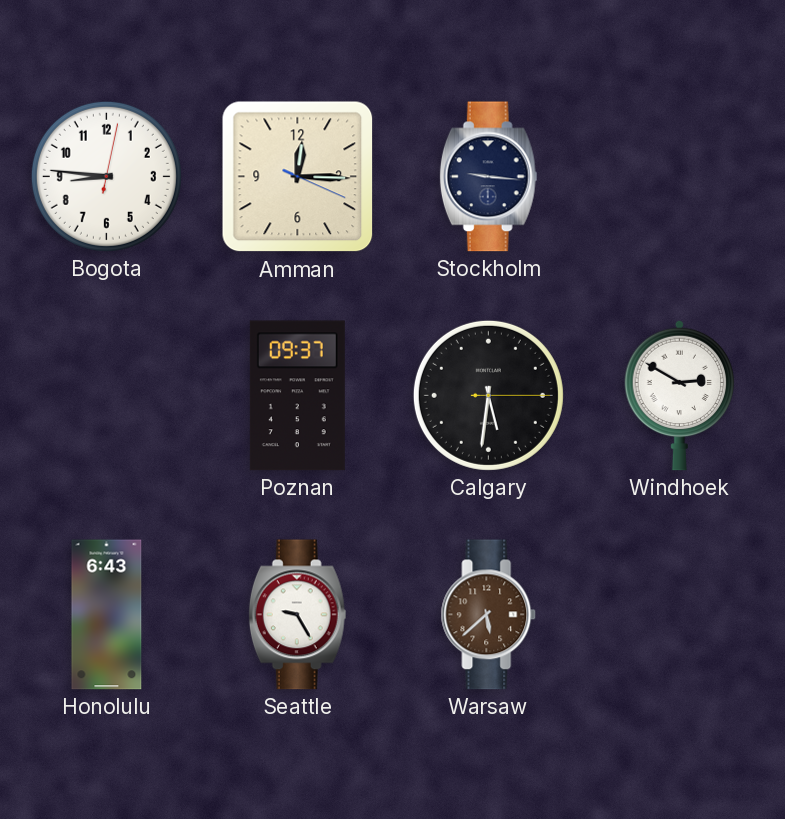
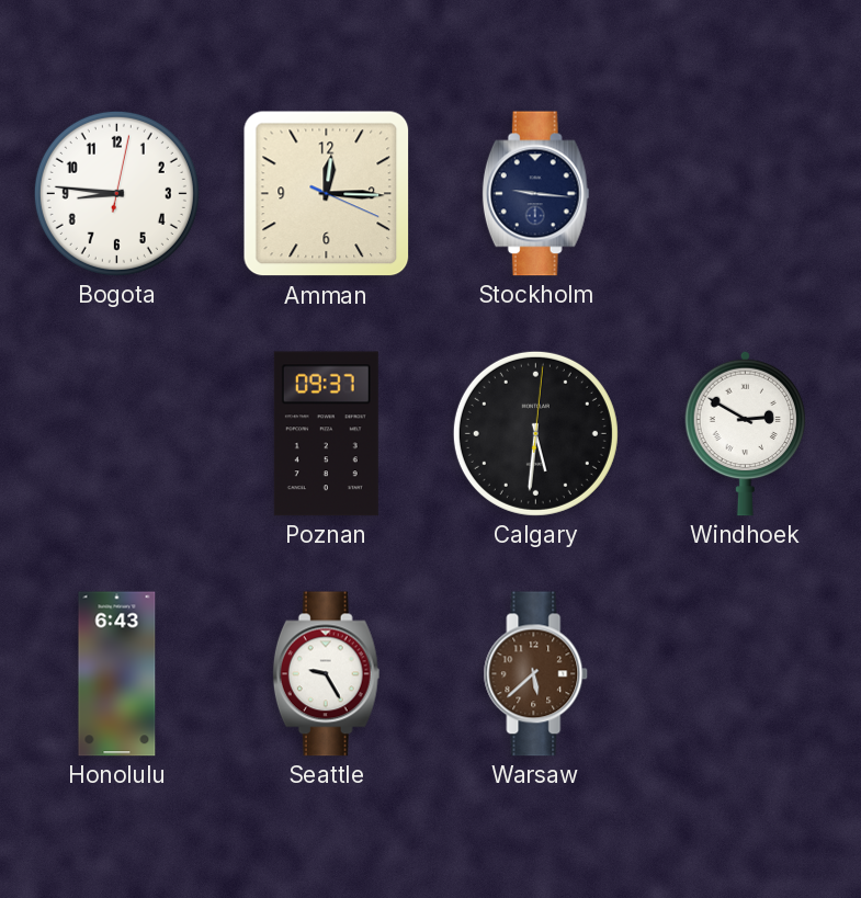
Calgary: 5:31:15 -> 5:31:01
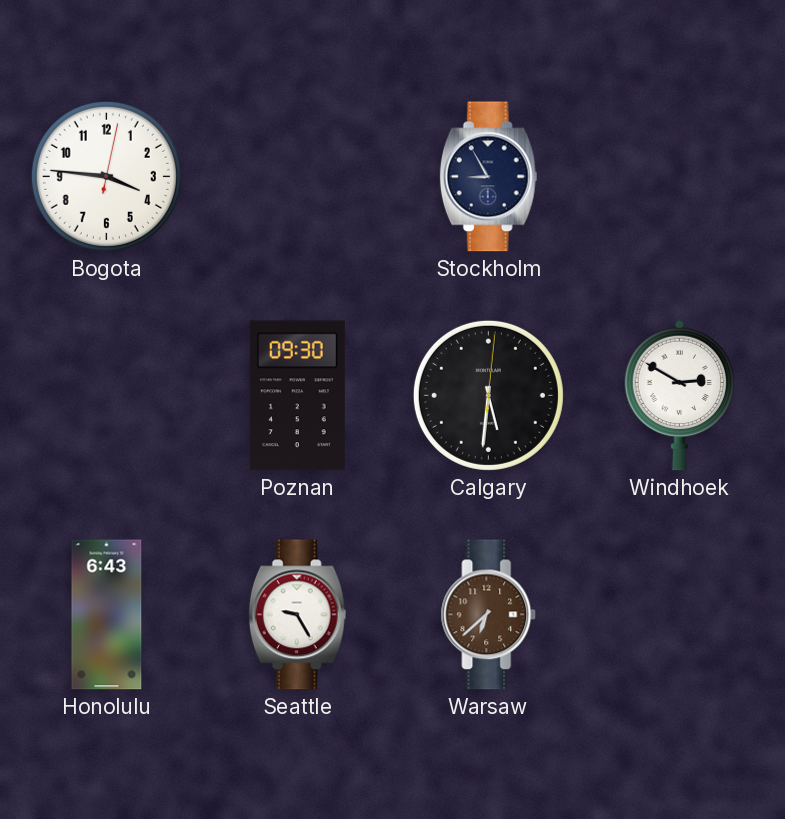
Bogota: 8:46 -> 3:46
Amman: 12:15 -> none
Stockholm: 9:16 -> 8:55
Poznan: 09:37 -> 09:30
Warsaw: 5:38 -> 6:38
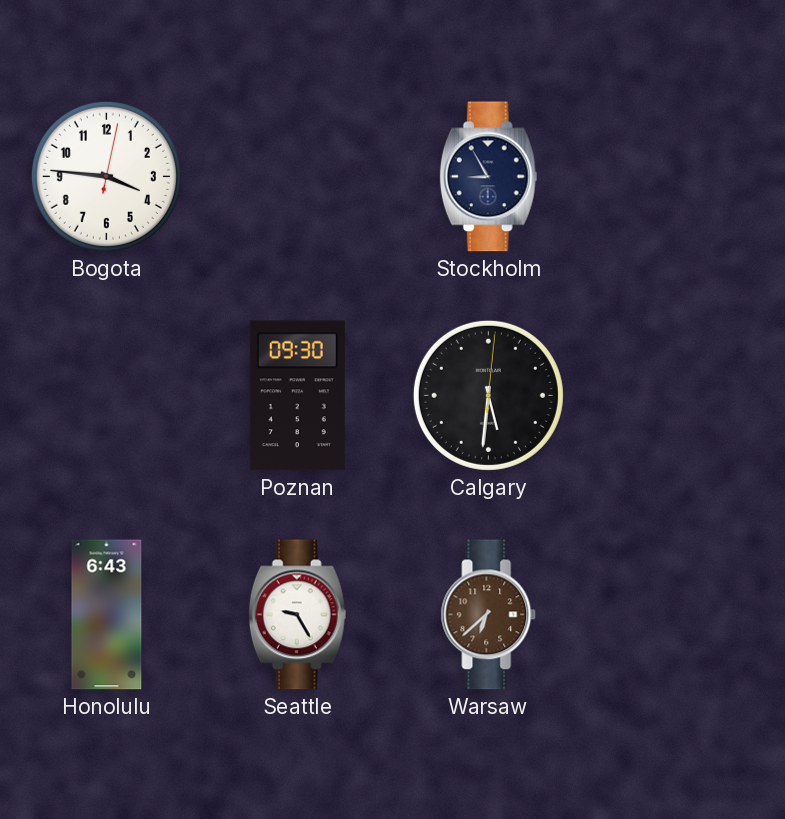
Windhoek: 2:50 -> none
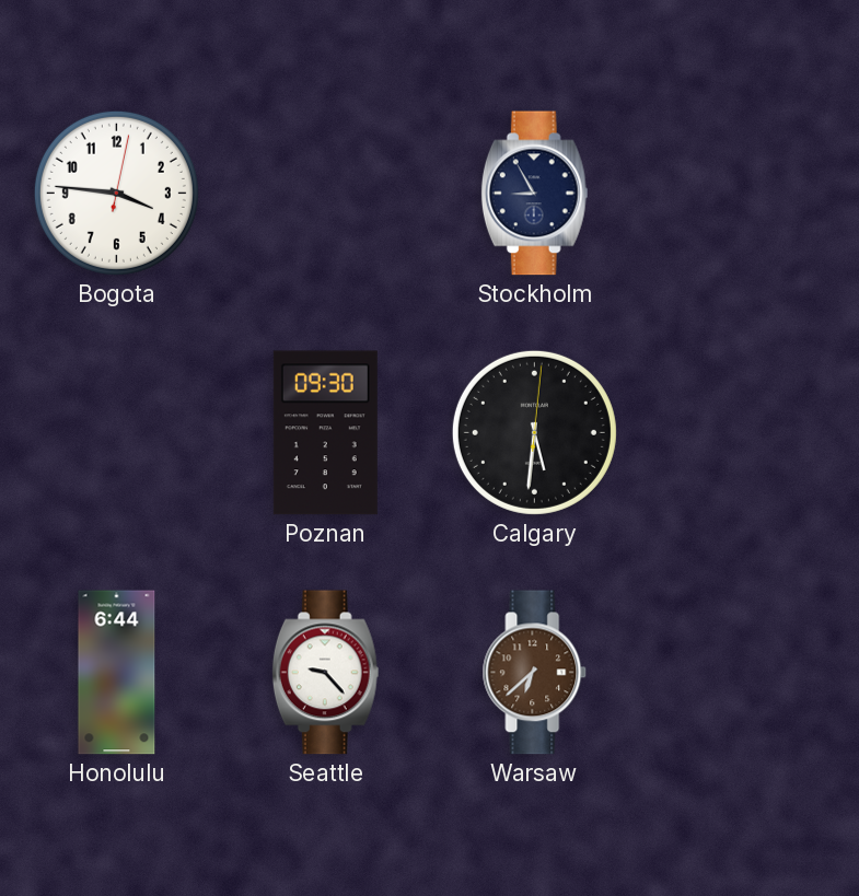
Honolulu: 6:43 -> 6:44
Seattle: 9:25 -> 9:23
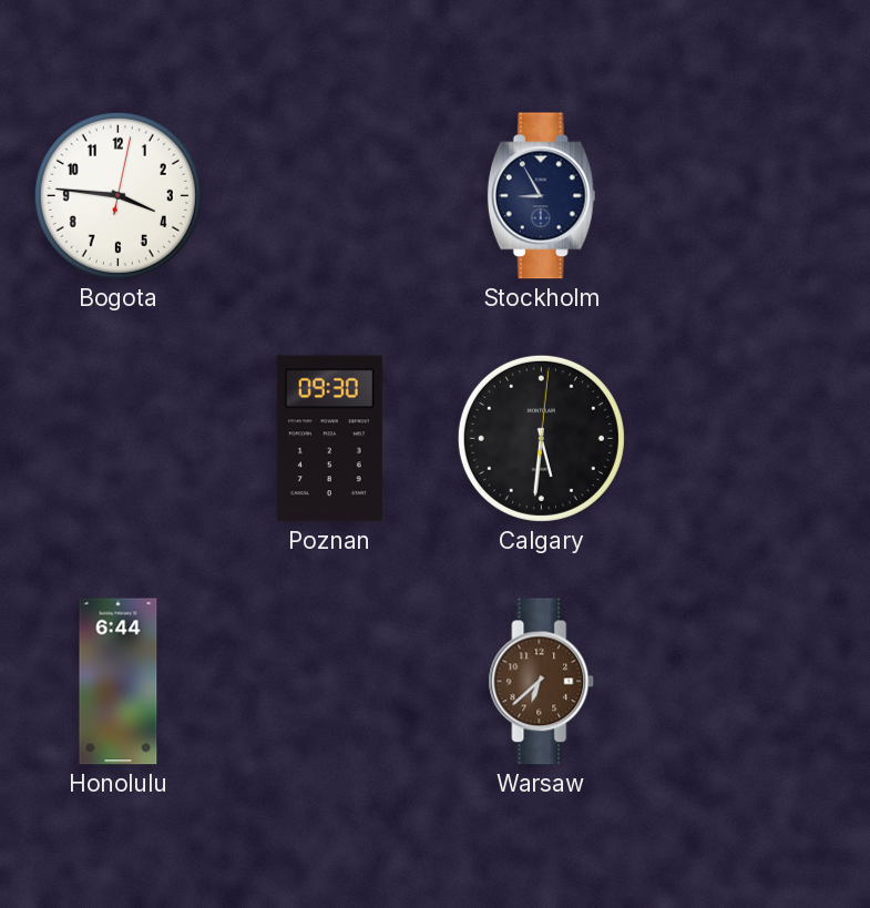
Seattle: 9:23 -> none
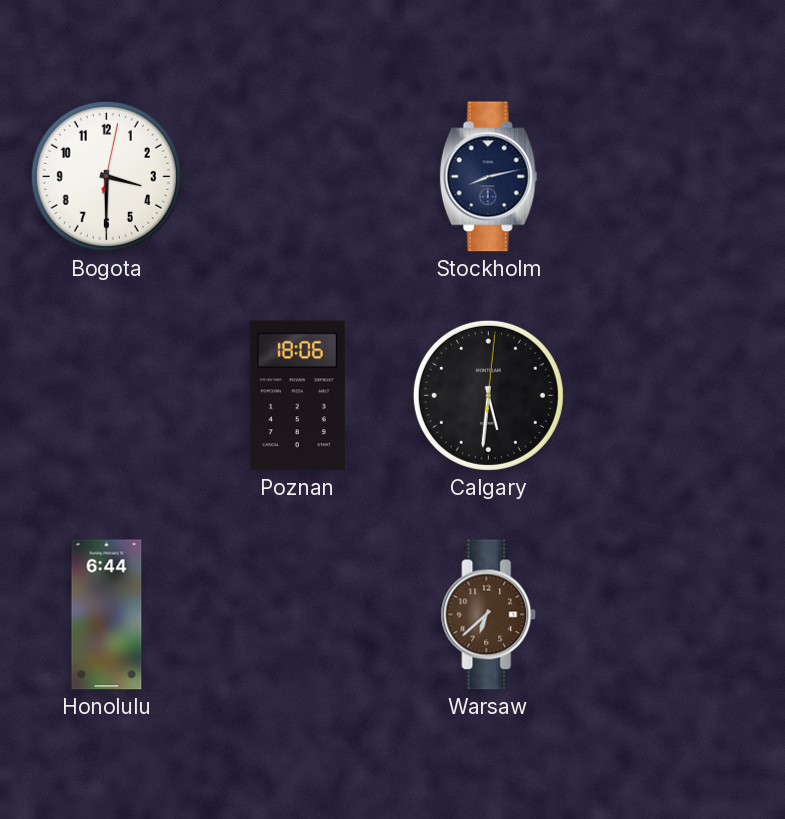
Bogota: 3:46 -> 3:30
Stockholm: 8:55 -> 8:13
Poznan: 09:30 -> 18:06
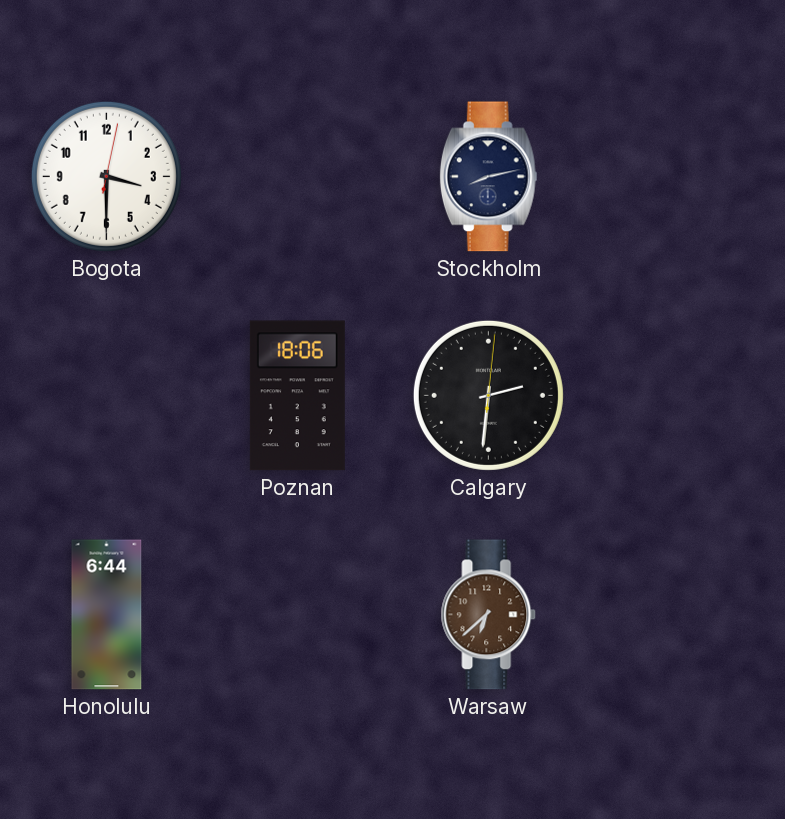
Calgary: 5:31 -> 2:31
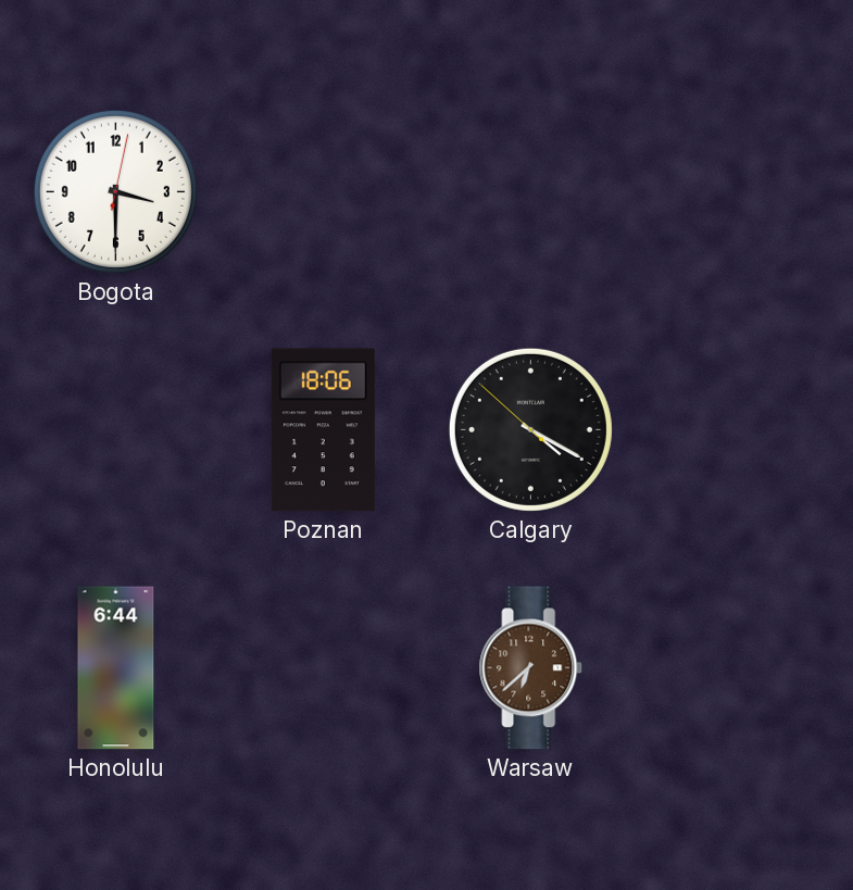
Stockholm: 8:13 -> none
Calgary: 2:31 -> 4:19
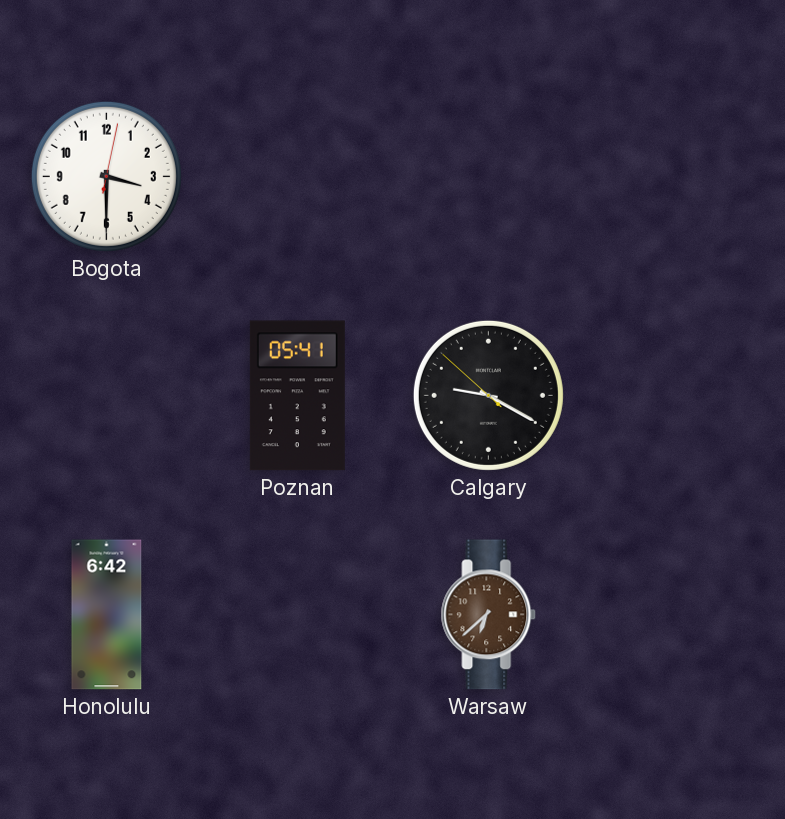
Poznan: 18:06 -> 05:41
Calgary: 4:19 -> 9:19
Honolulu: 6:44 -> 6:42
